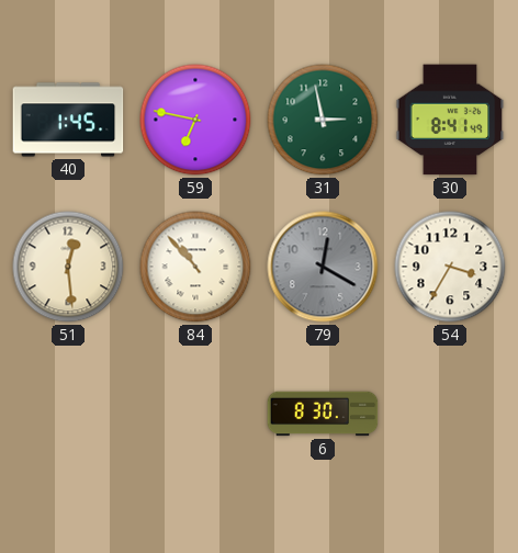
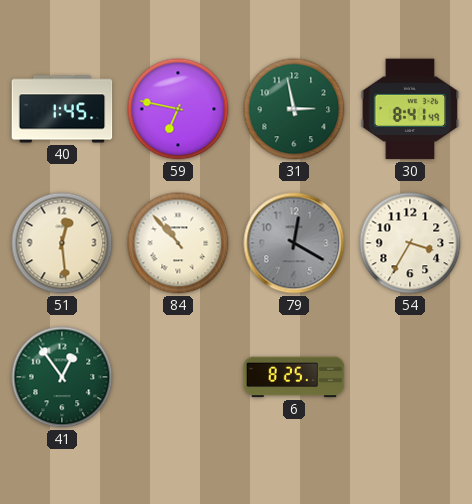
41: none -> 12:54
6: 8:30 -> 8:25
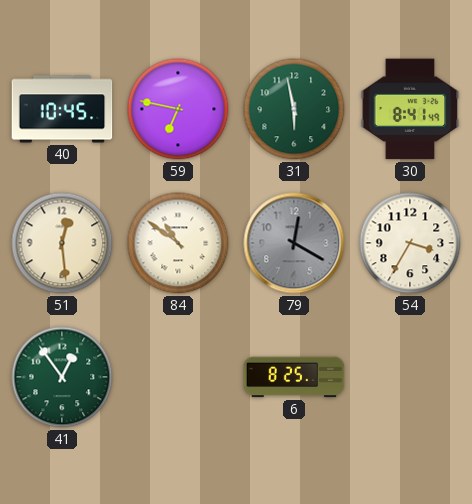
40: 1:45 -> 10:45
31: 2:58 -> 5:58
84: 10:53 -> 10:51
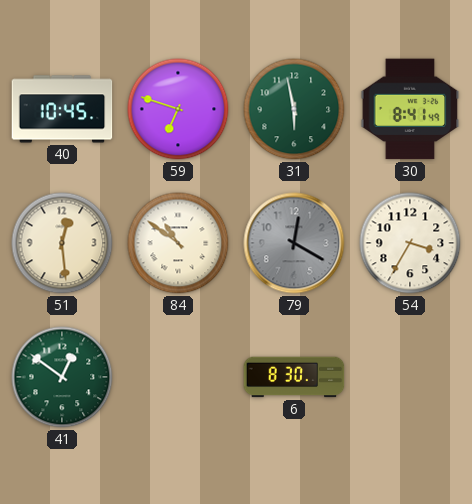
59: 6:47 -> 6:48
41: 12:54 -> 12:51
6: 8:25 -> 8:30
